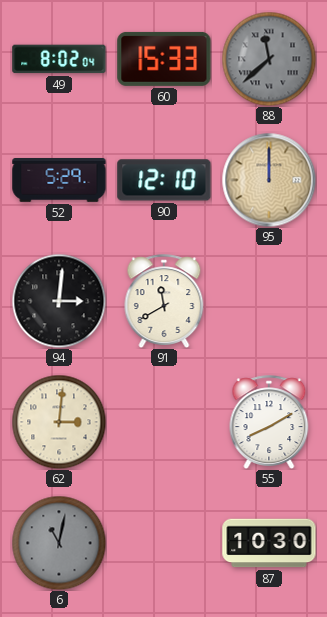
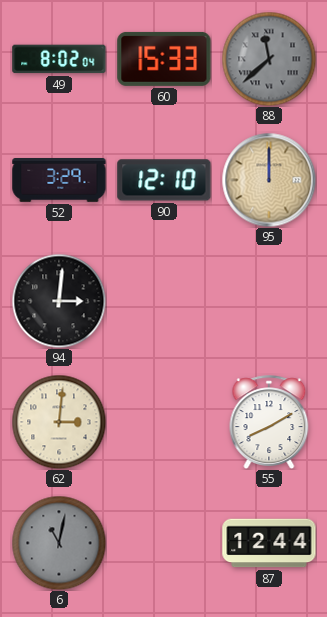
52: 5:29 -> 3:29
91: 11:40 -> none
87: 10:30 -> 12:44
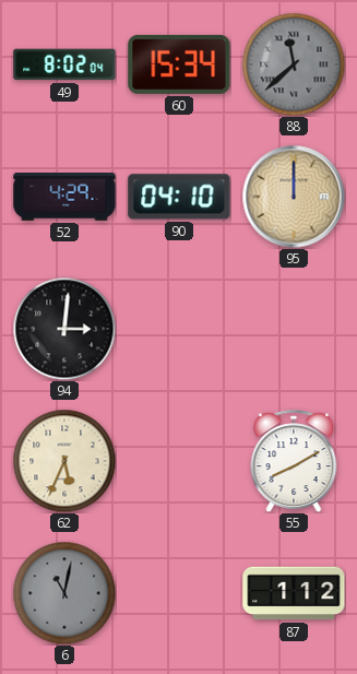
60: 15:33 -> 15:34
52: 3:29 -> 4:29
90: 12:10 -> 04:10
62: 3:01 -> 5:34
87: 12:44 -> 1:12
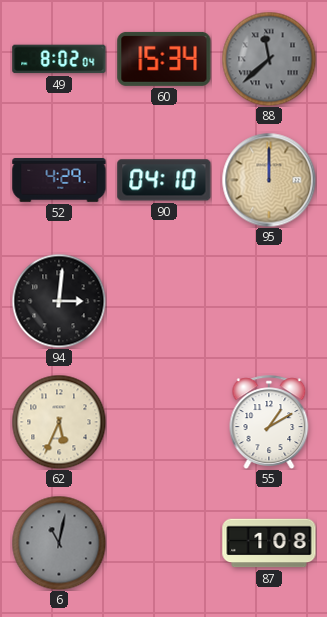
55: 8:10 -> 1:10
87: 1:12 -> 1:08
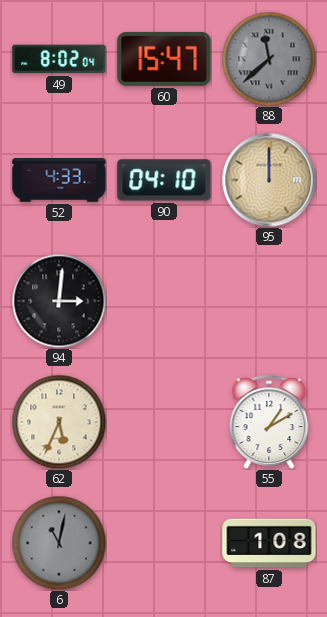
60: 15:34 -> 15:47
52: 4:29 -> 4:33
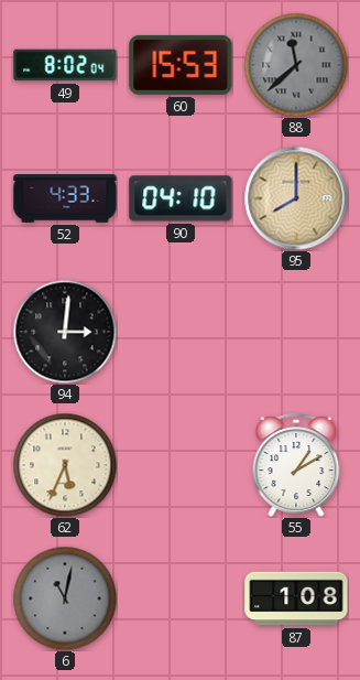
60: 15:47 -> 15:53
95: 12:00 -> 8:00
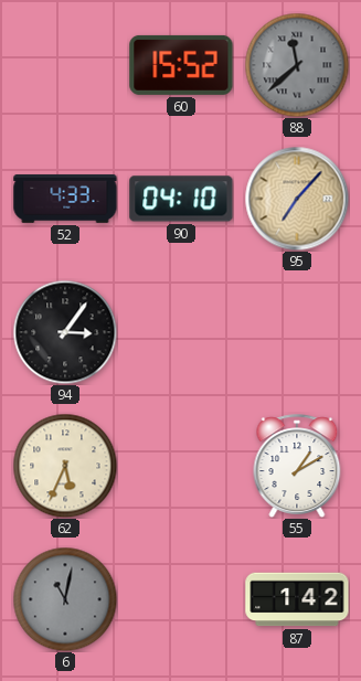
49: 8:02 -> none
60: 15:53 -> 15:52
95: 8:00 -> 7:07
94: 3:01 -> 3:06
87: 1:08 -> 1:42
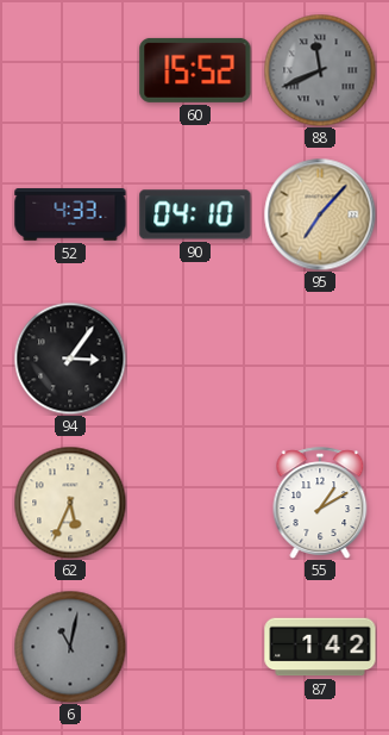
88: 11:38 -> 11:41
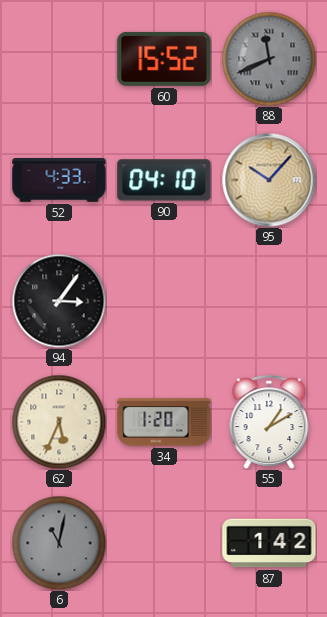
95: 7:07 -> 10:07
34: none -> 1:20
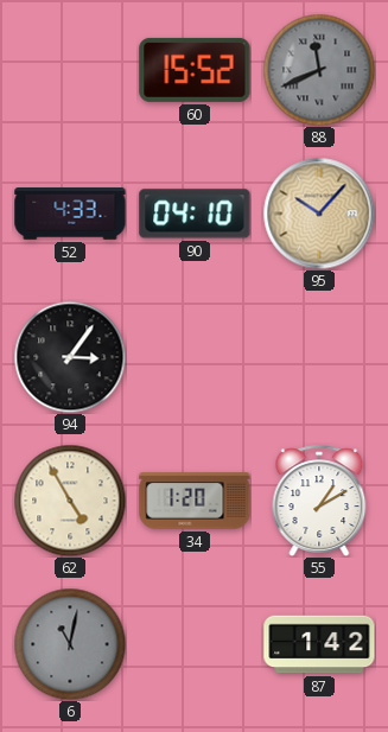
62: 5:34 -> 4:55
